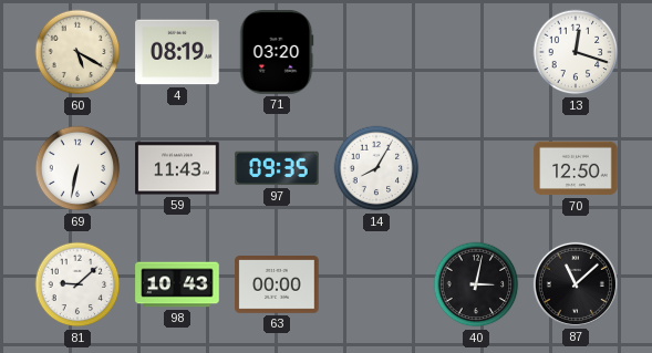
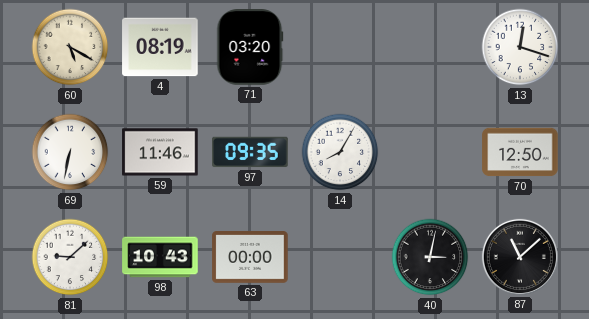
59: 11:43 -> 11:46
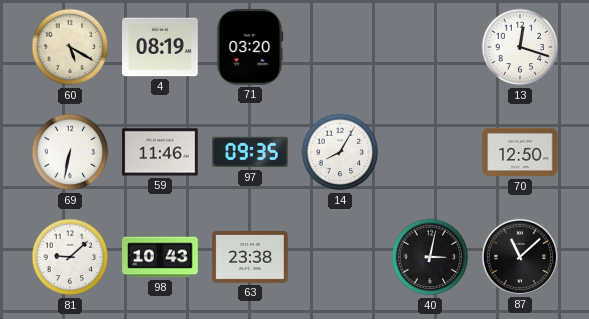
63: 00:00 -> 23:38
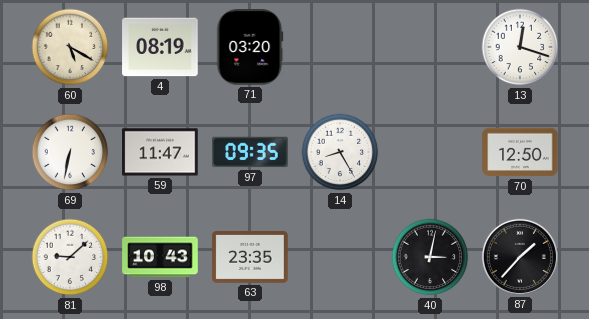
59: 11:46 -> 11:47
14: 8:05 -> 8:25
63: 23:38 -> 23:35
87: 11:08 -> 1:37
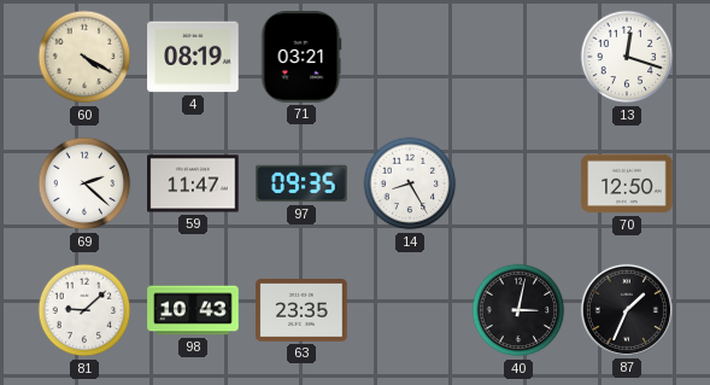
60: 5:20 -> 4:20
71: 03:20 -> 03:21
69: 6:32 -> 2:22
87: 1:37 -> 1:34
